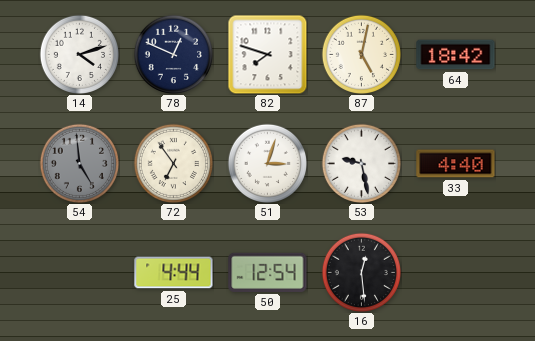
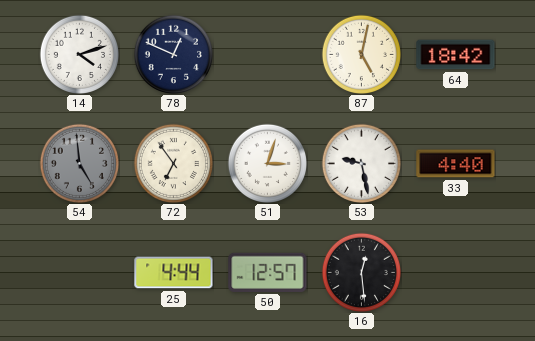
82: 7:48 -> none
50: 12:54 -> 12:57
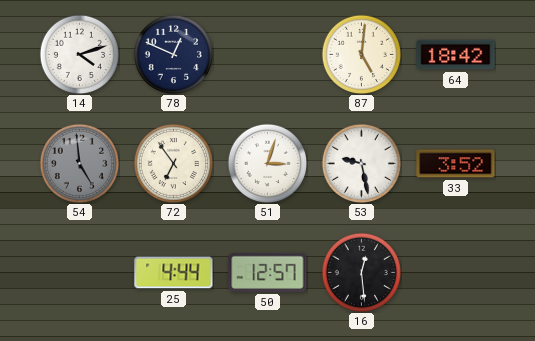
87: 5:02 -> 5:01
33: 4:40 -> 3:52
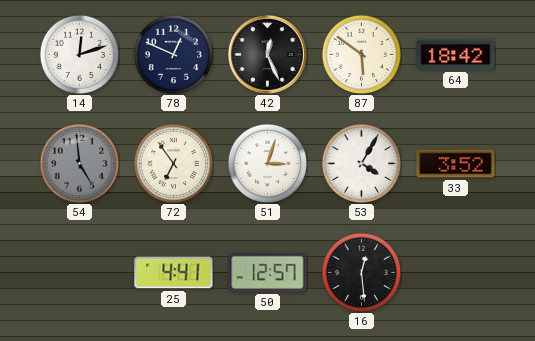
14: 4:12 -> 12:12
42: none -> 12:26
87: 5:01 -> 5:51
53: 9:28 -> 4:05
25: 4:44 -> 4:41
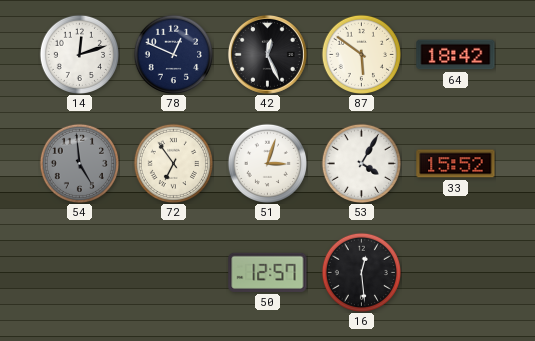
33: 3:52 -> 15:52
25: 4:41 -> none
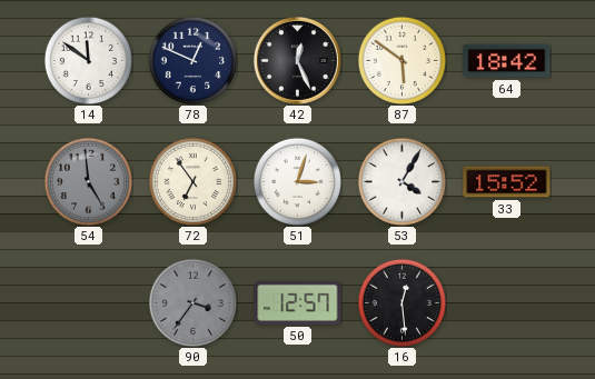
14: 12:12 -> 11:51
90: none -> 3:36
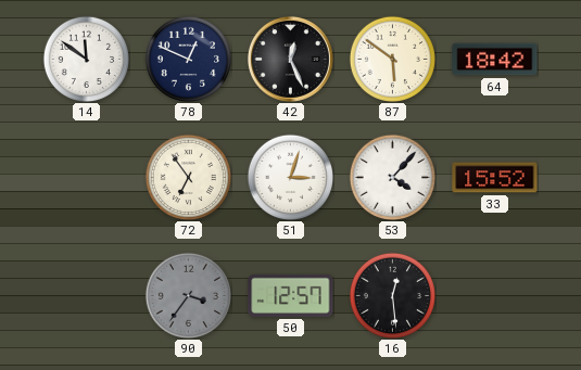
54: 4:59 -> none
53: 4:05 -> 4:07
